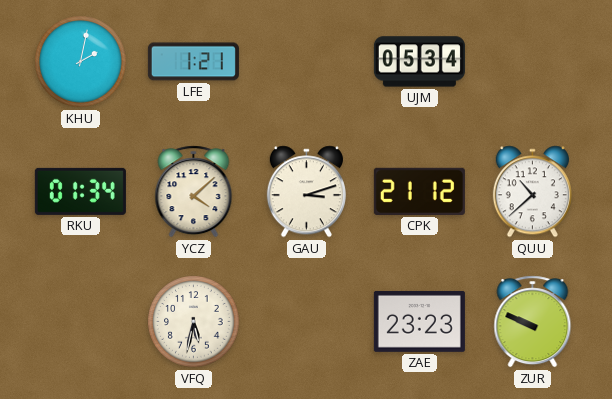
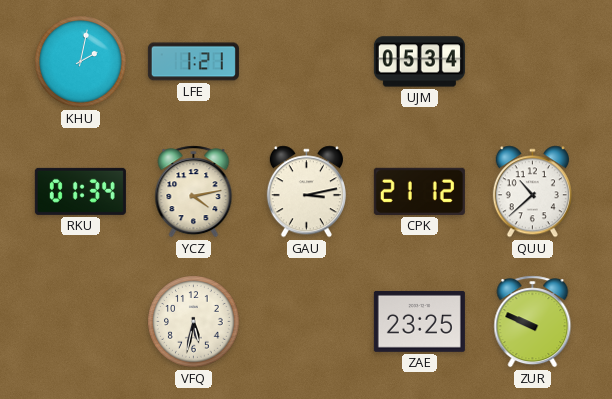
YCZ: 4:08 -> 4:13
GAU: 3:12 -> 3:13
ZAE: 23:23 -> 23:25
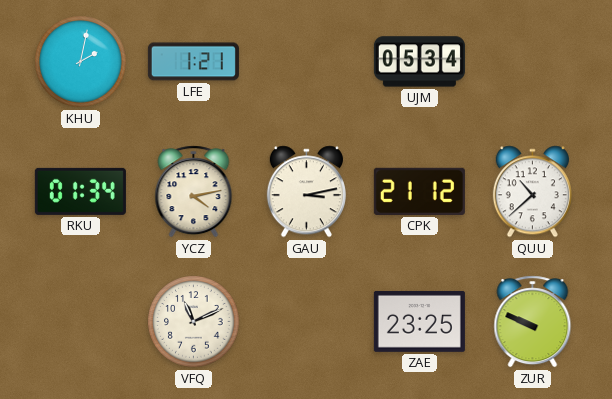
VFQ: 5:32 -> 11:11
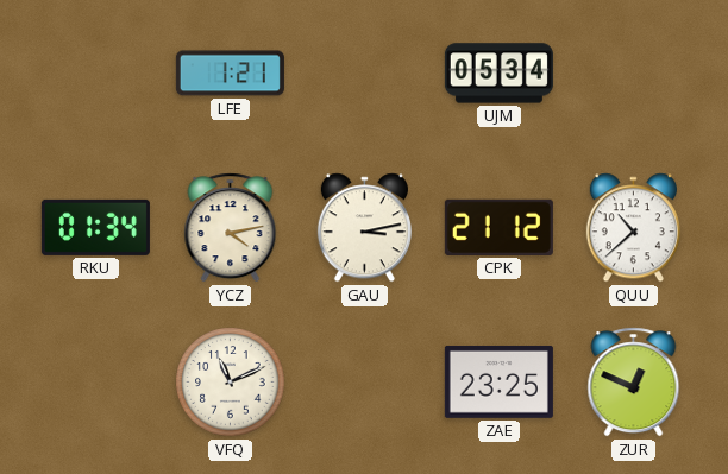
KHU: 2:02 -> none
ZUR: 9:49 -> 12:49
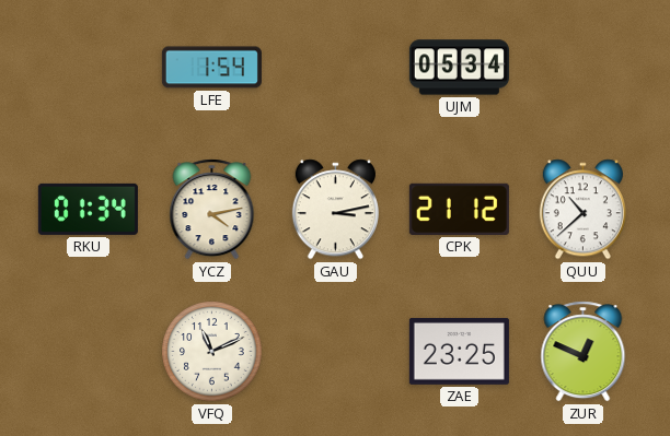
LFE: 1:21 -> 1:54
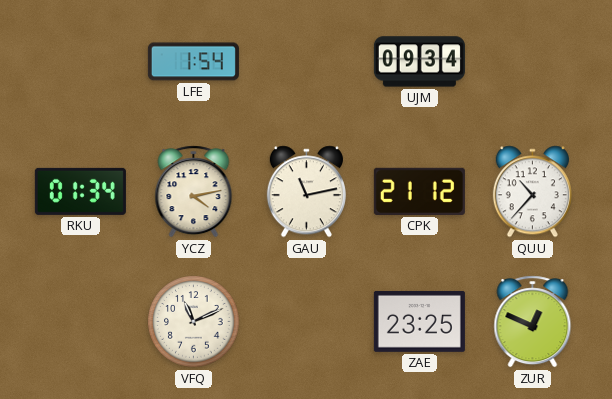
UJM: 05:34 -> 09:34
GAU: 3:13 -> 11:13
QUU: 10:38 -> 10:37
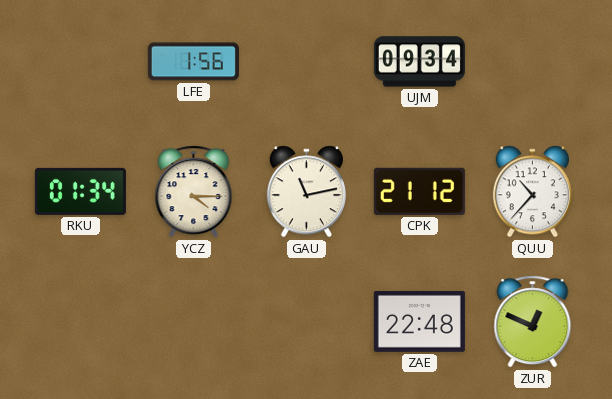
LFE: 1:54 -> 1:56
YCZ: 4:13 -> 4:15
VFQ: 11:11 -> none
ZAE: 23:25 -> 22:48
